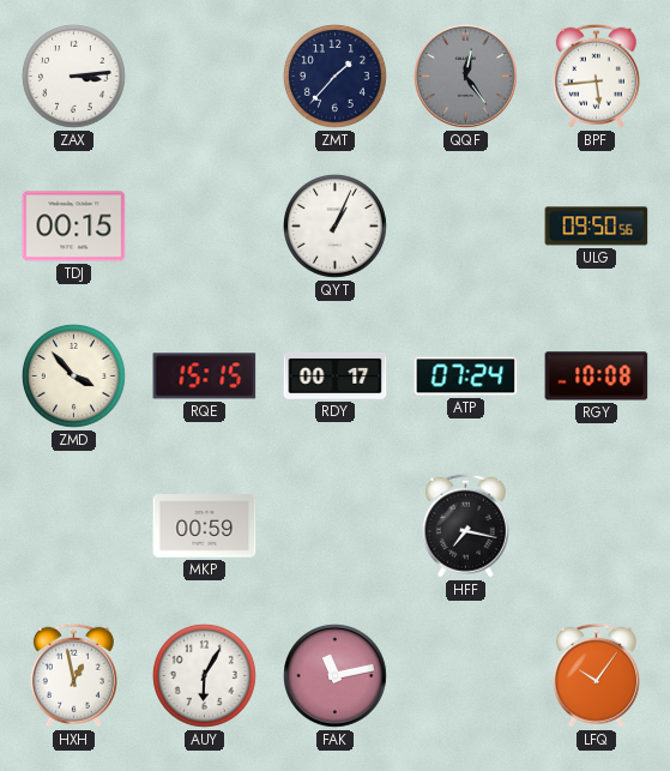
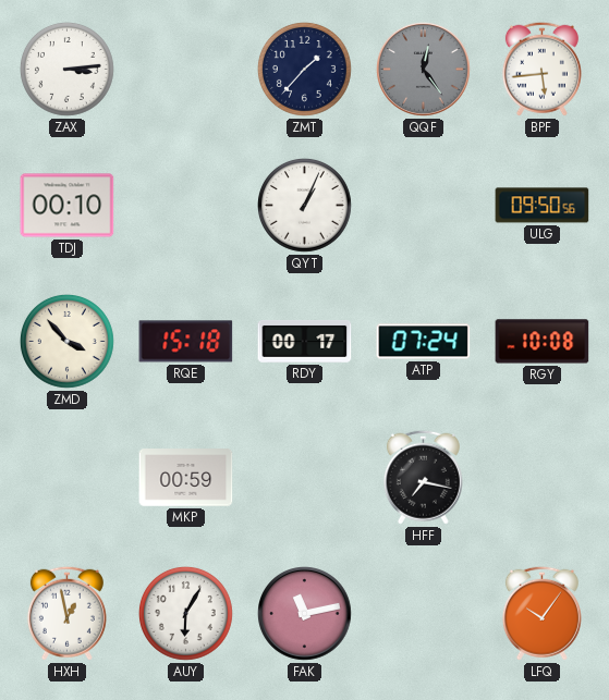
TDJ: 00:15 -> 00:10
RQE: 15:15 -> 15:18
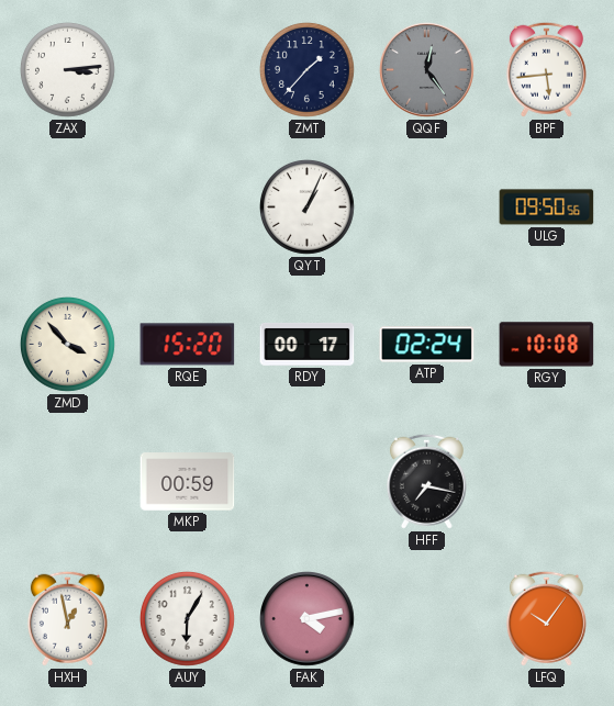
TDJ: 00:10 -> none
RQE: 15:18 -> 15:20
ATP: 07:24 -> 02:24
FAK: 11:13 -> 4:13
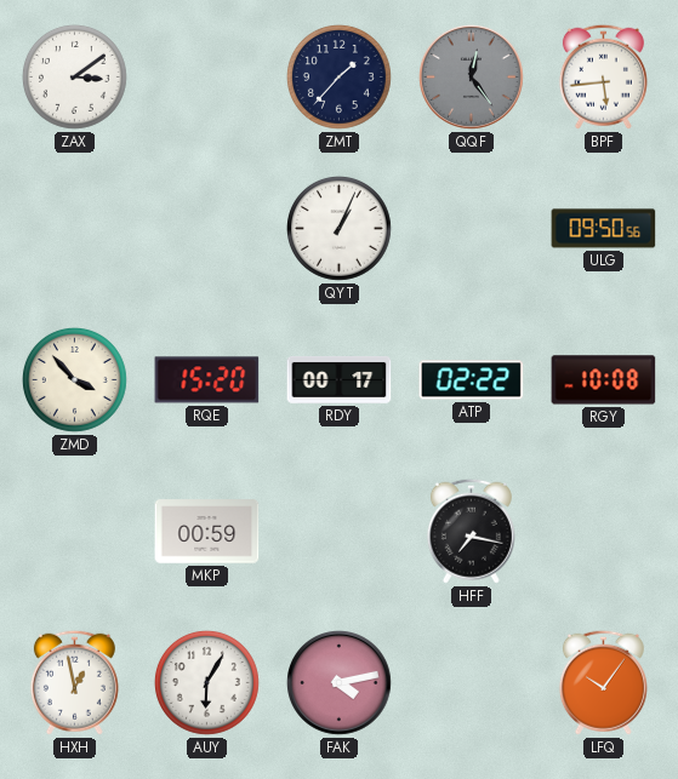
ZAX: 3:14 -> 3:09
ATP: 02:24 -> 02:22
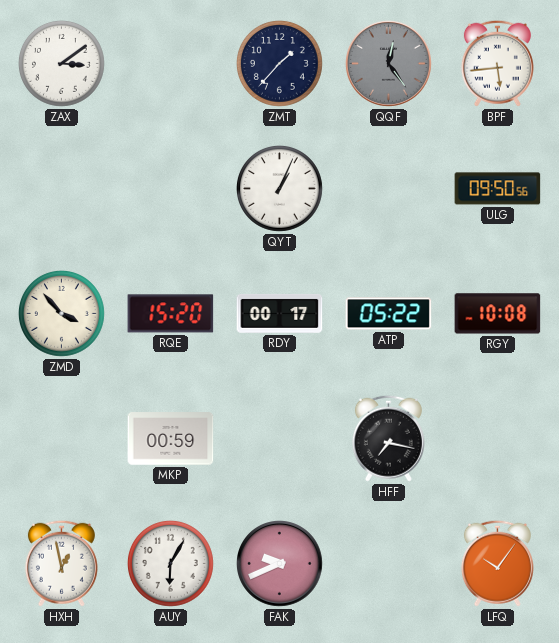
ATP: 02:22 -> 05:22
FAK: 4:13 -> 9:41
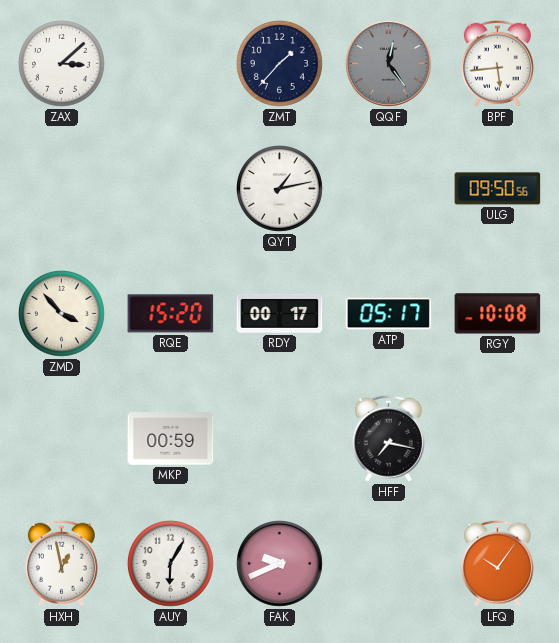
ZAX: 3:09 -> 3:08
QYT: 1:04 -> 1:13
ATP: 05:22 -> 05:17
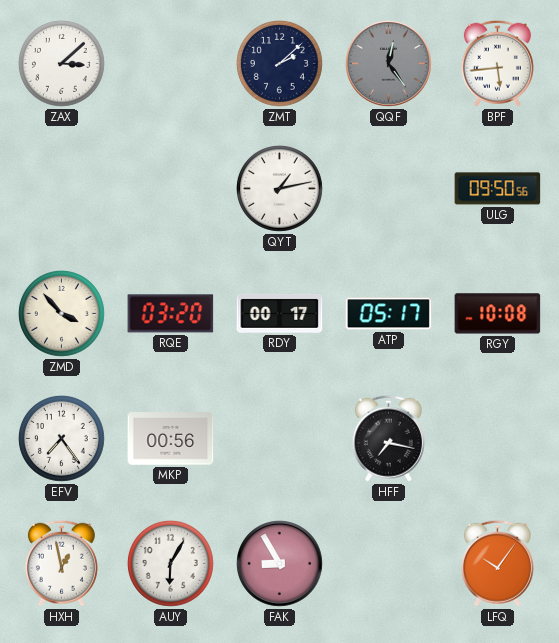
ZMT: 1:37 -> 2:08
RQE: 15:20 -> 03:20
EFV: none -> 7:24
MKP: 00:59 -> 00:56
FAK: 9:41 -> 8:55
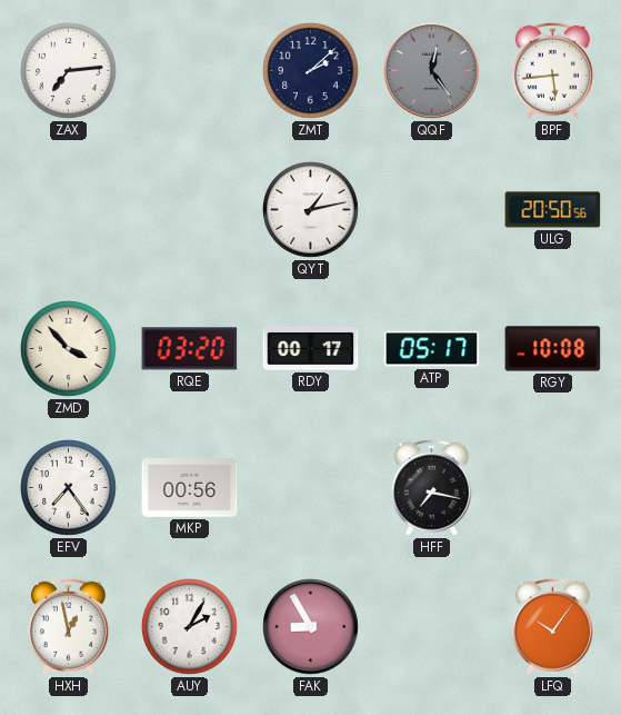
ZAX: 3:08 -> 7:14
ULG: 09:50 -> 20:50
AUY: 6:05 -> 2:05
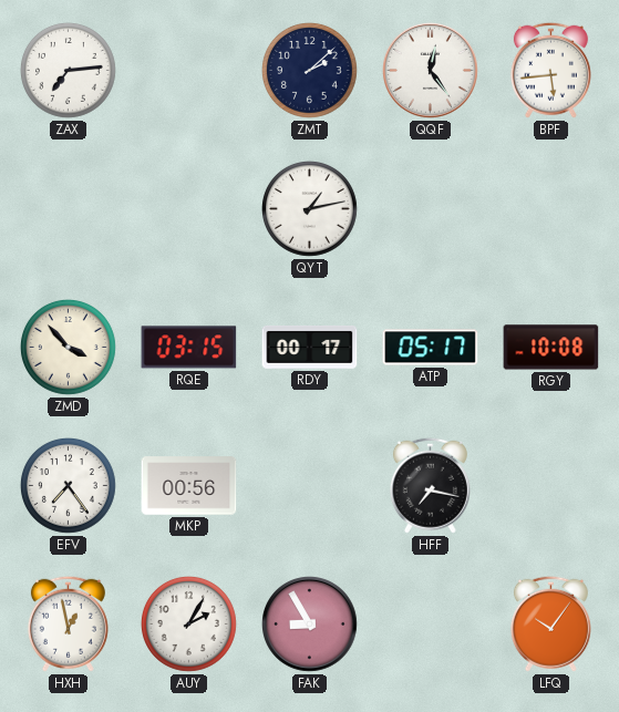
QQF dial: grey -> white
ULG: 20:50 -> none
RQE: 03:20 -> 03:15
